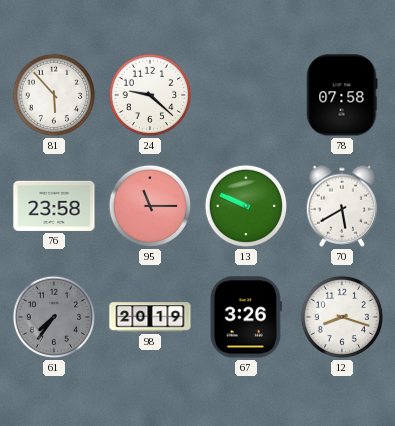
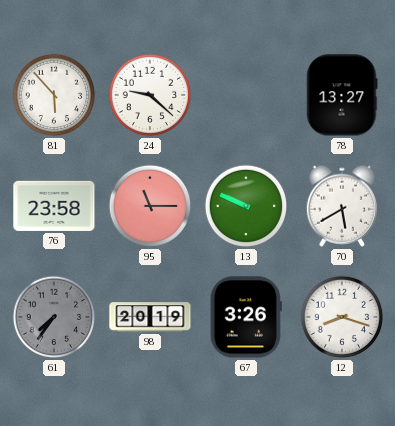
78: 07:58 -> 13:27
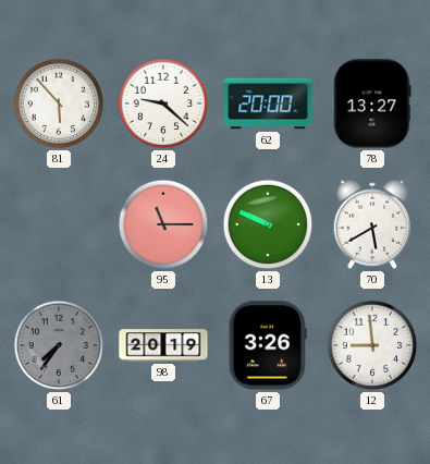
62: none -> 20:00
76: 23:58 -> none
12: 8:18 -> 8:59
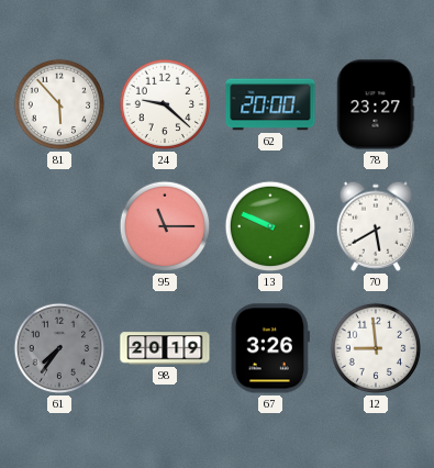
78: 13:27 -> 23:27
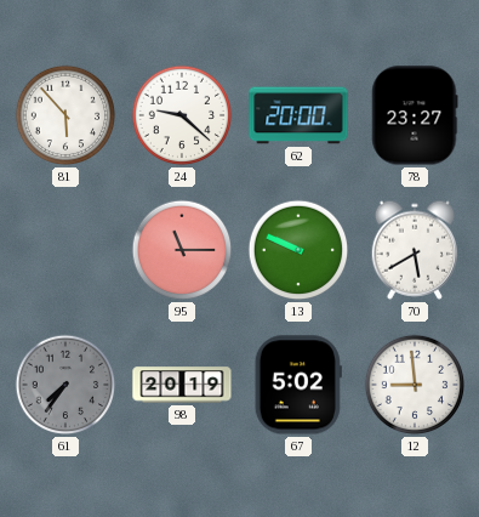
67: 3:26 -> 5:02
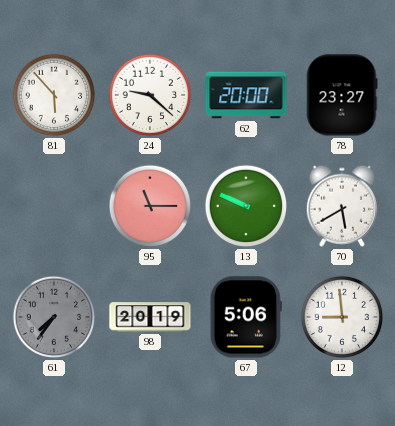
67: 5:02 -> 5:06
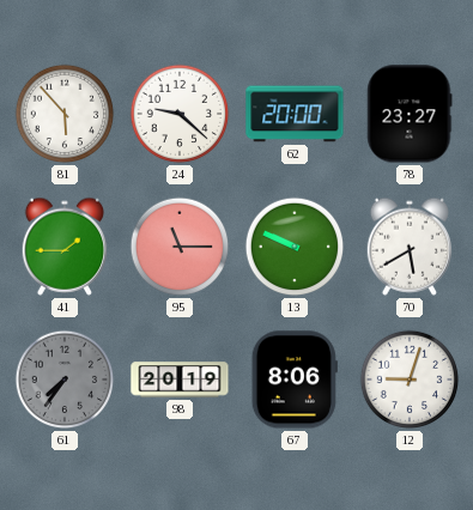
41: none -> 1:45
67: 5:06 -> 8:06
12: 8:59 -> 9:03
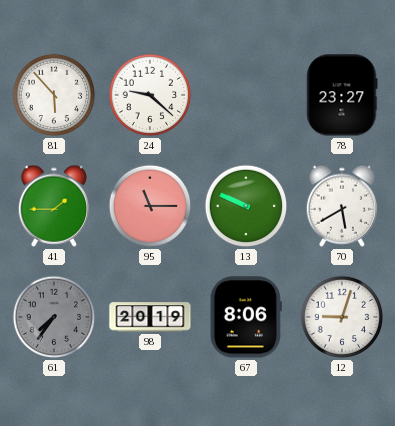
62: 20:00 -> none
